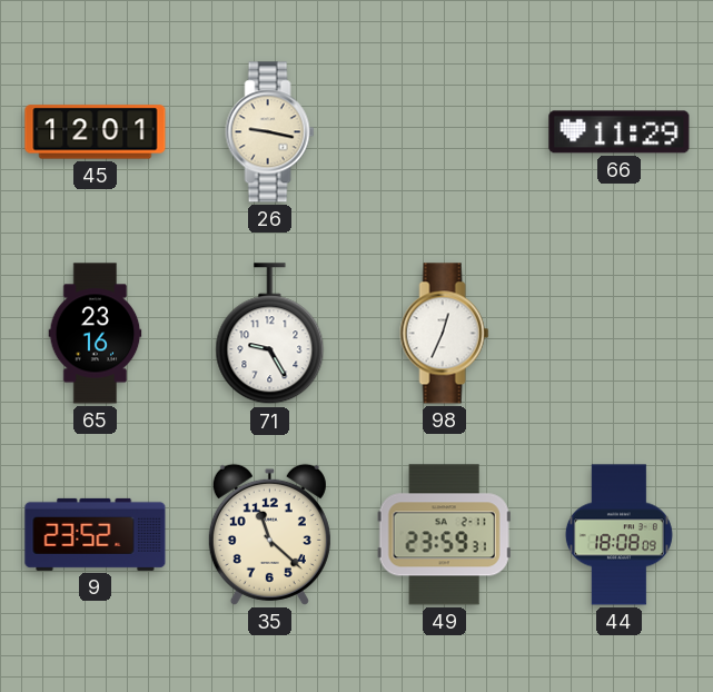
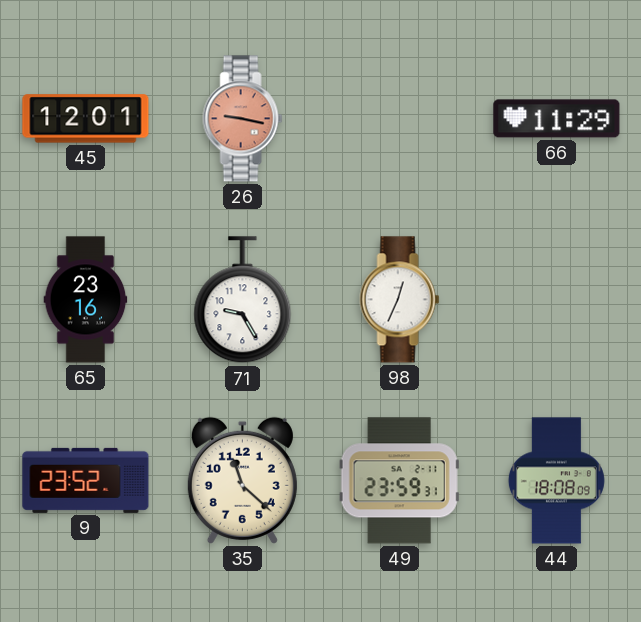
26 dial: cream -> salmon
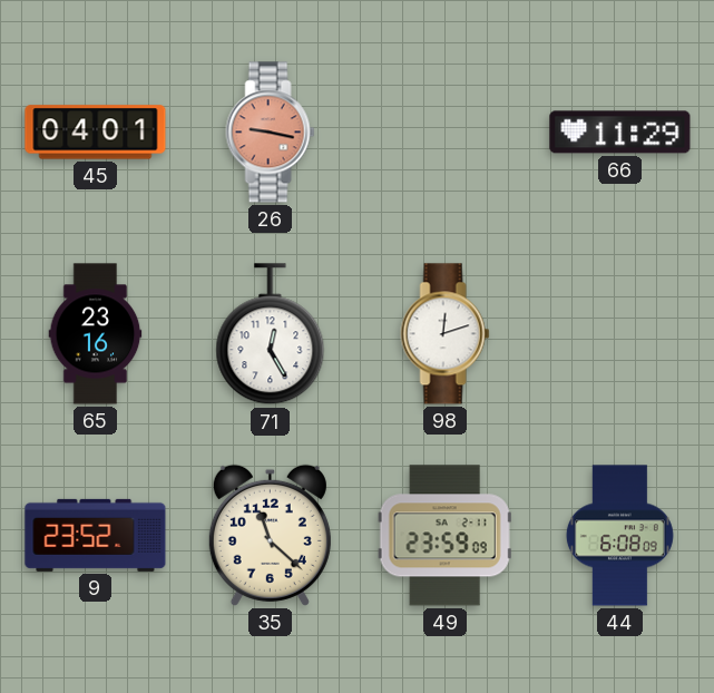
45: 12:01 -> 04:01
71: 9:25 -> 12:25
98: 12:34 -> 12:12
49: 23:59:31 -> 23:59:09
44: 18:08 -> 6:08
